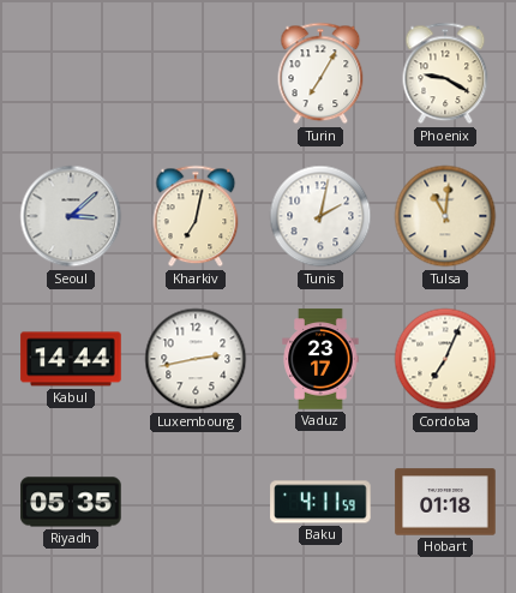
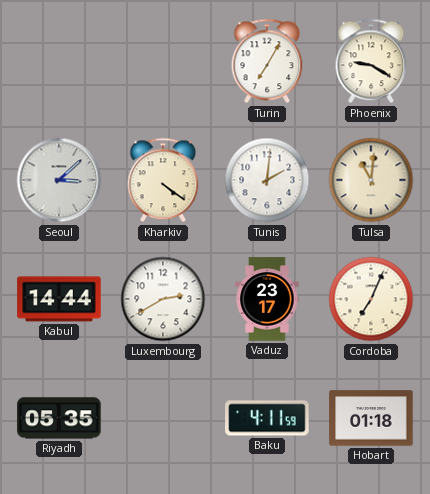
Kharkiv: 7:02 -> 4:21
Tunis: 2:02 -> 2:01
Luxembourg: 2:43 -> 2:40
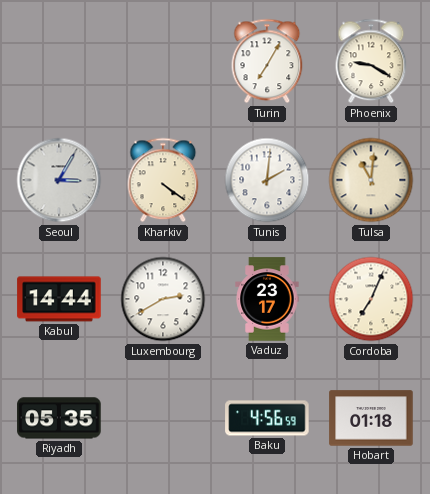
Seoul: 3:08 -> 3:05
Baku: 4:11 -> 4:56
